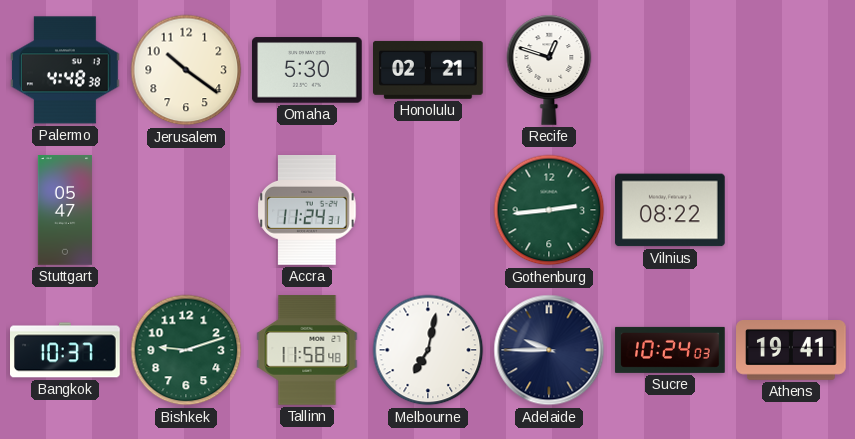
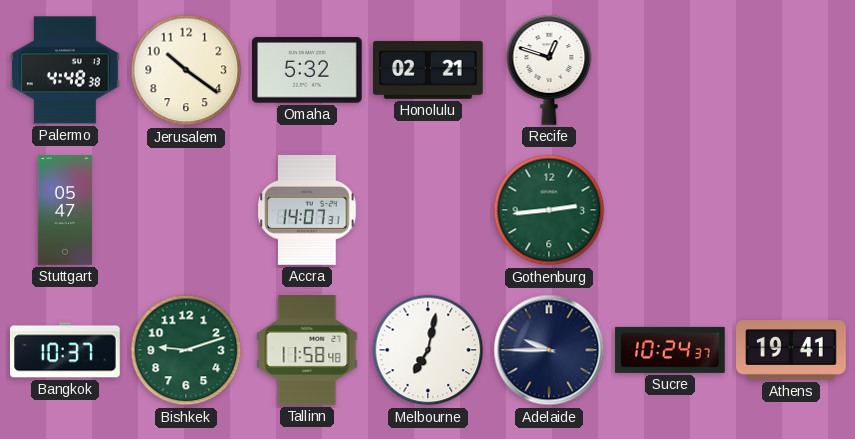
Omaha: 5:30 -> 5:32
Accra: 11:24 -> 14:07
Vilnius: 08:22 -> none
Sucre: 10:24:03 -> 10:24:37
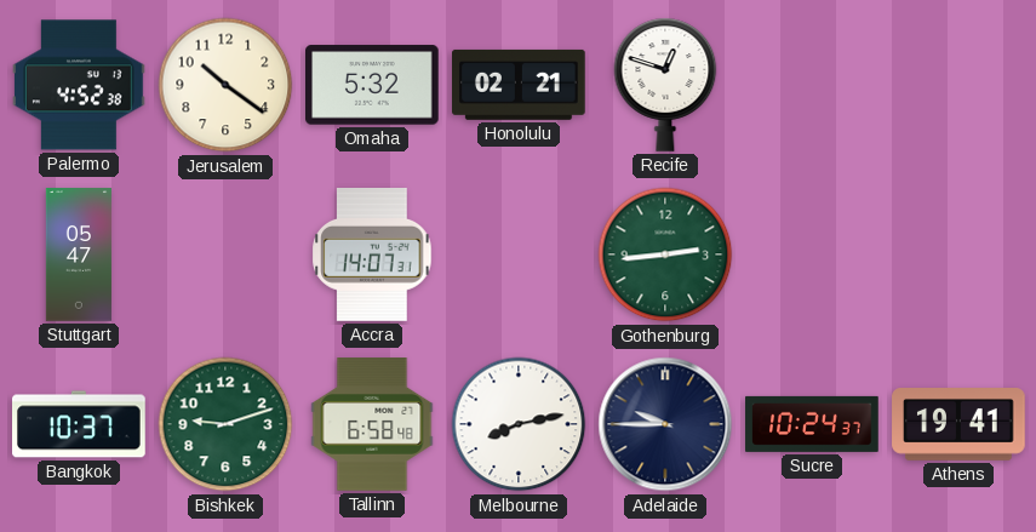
Palermo: 4:48 -> 4:52
Tallinn: 11:58 -> 6:58
Melbourne: 7:02 -> 8:13
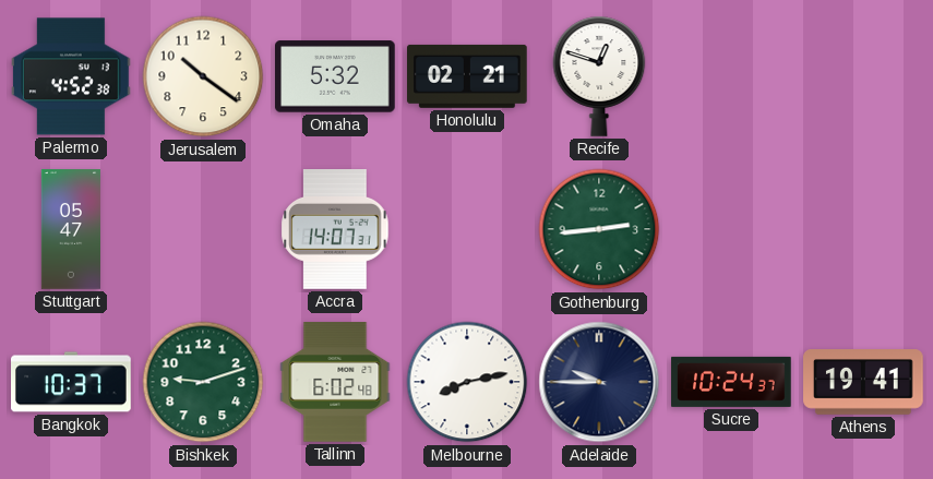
Tallinn: 6:58 -> 6:02
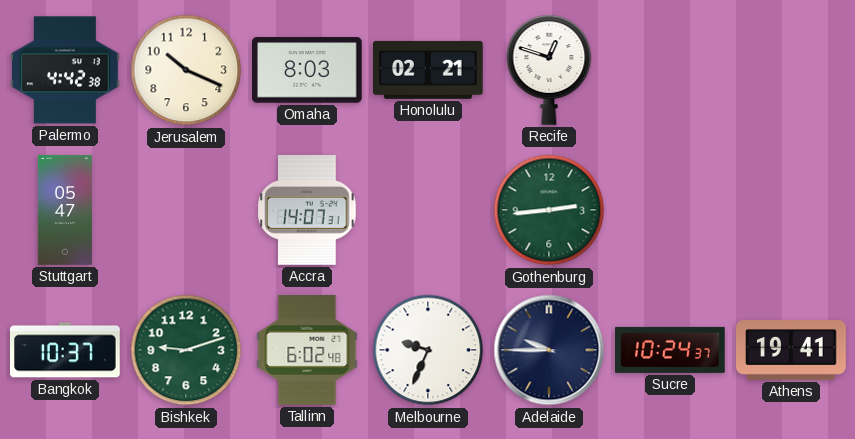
Palermo: 4:52 -> 4:42
Jerusalem: 10:21 -> 10:19
Omaha: 5:32 -> 8:03
Melbourne: 8:13 -> 9:34
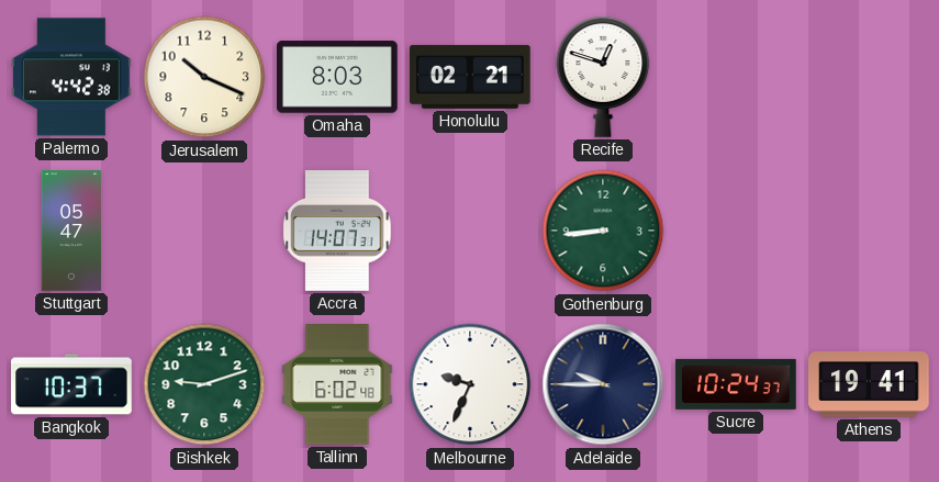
Gothenburg: 2:44 -> 8:44
